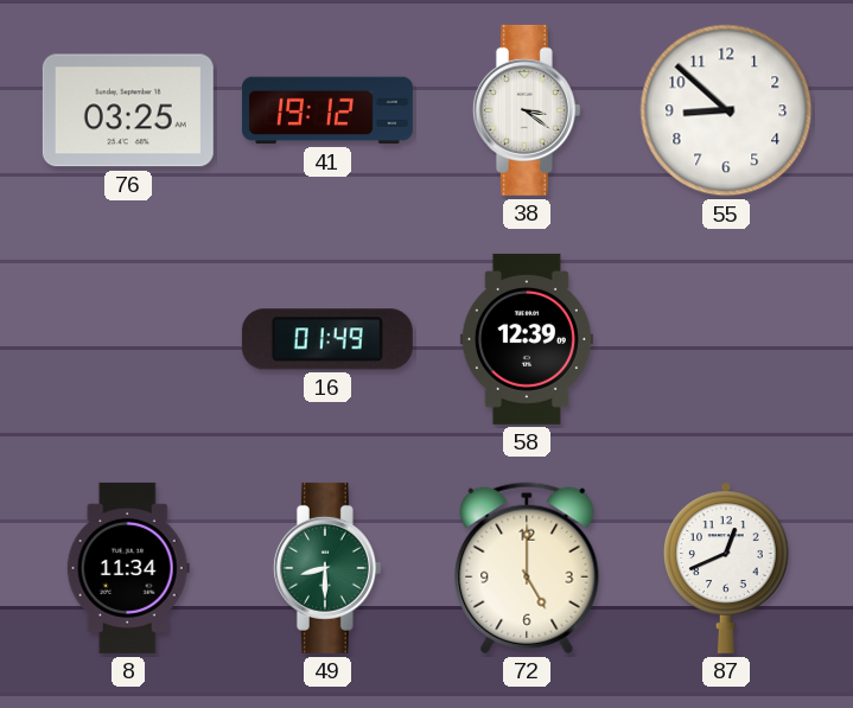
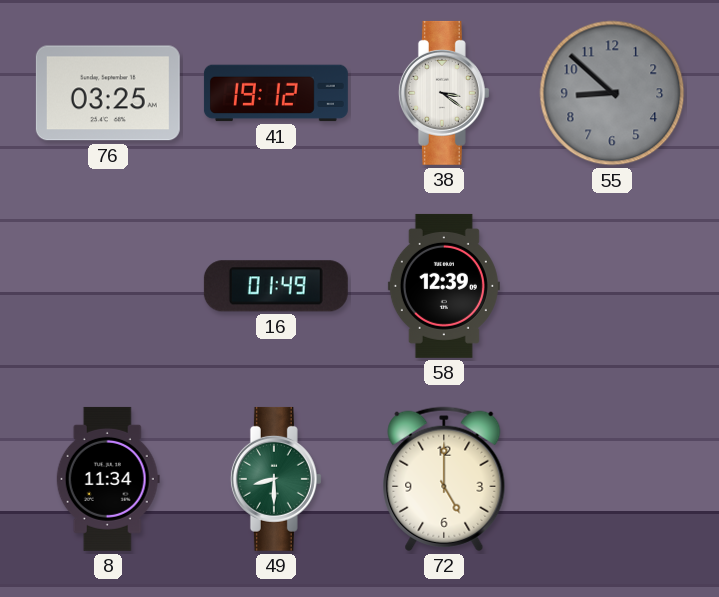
55 dial: white -> grey
87: 12:41 -> none
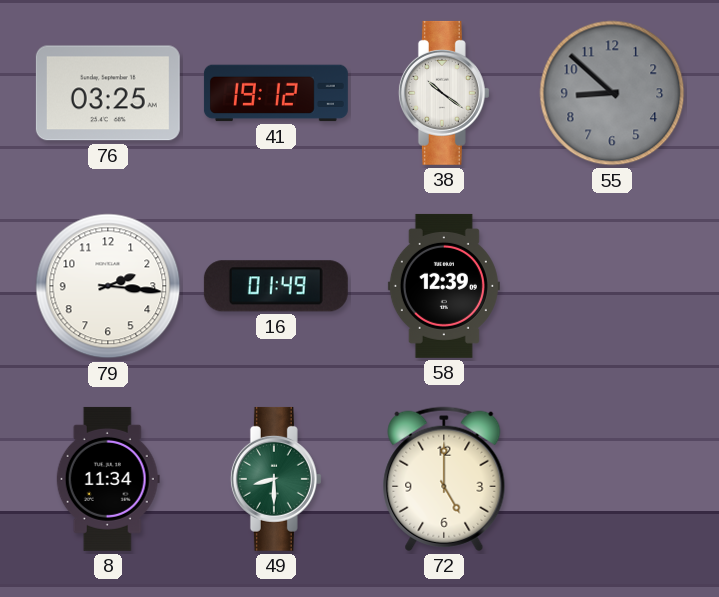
38: 3:21 -> 10:21
79: none -> 2:16
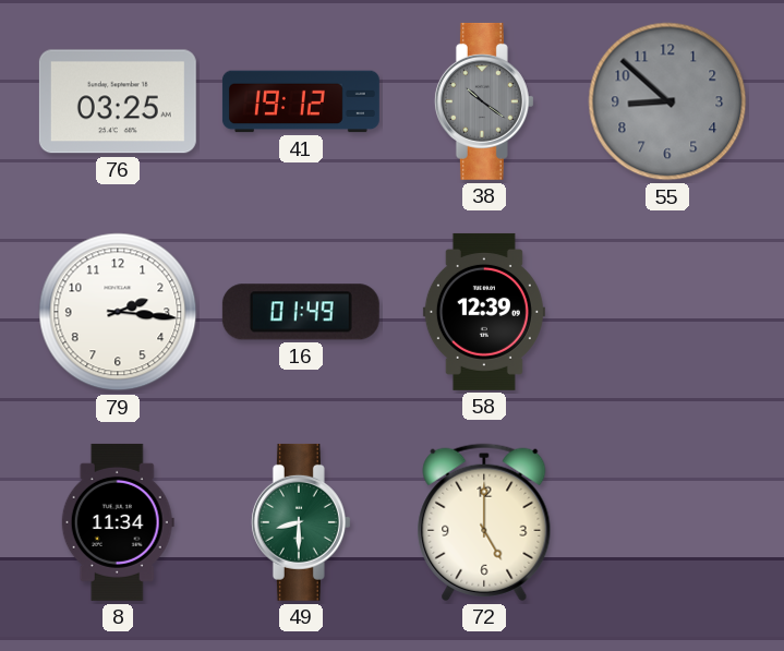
38 dial: white -> grey
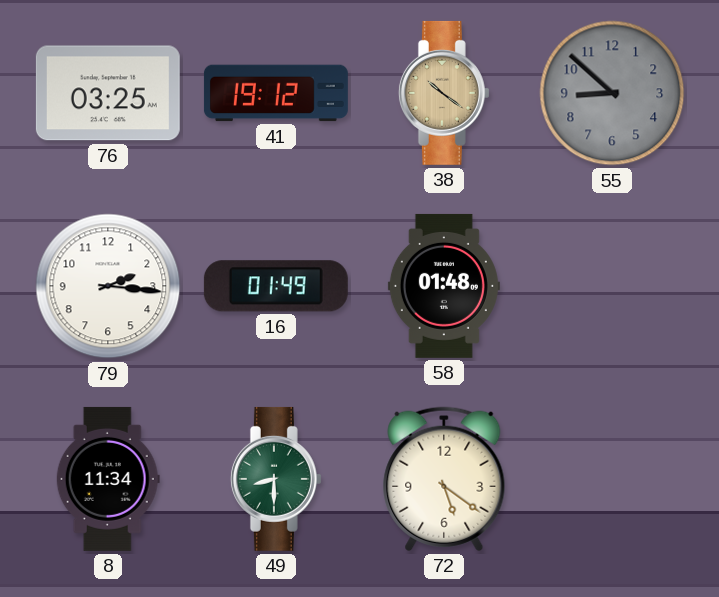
38 dial: grey -> champagne
58: 12:39 -> 01:48
72: 5:00 -> 5:21
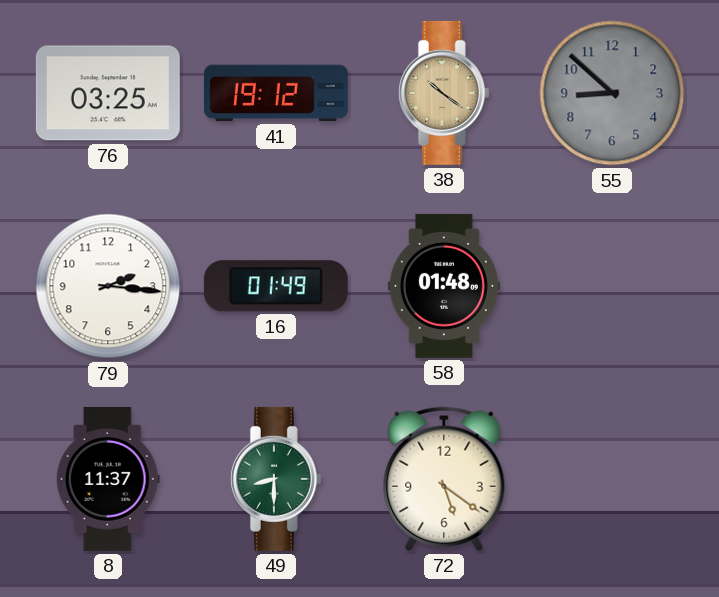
8: 11:34 -> 11:37
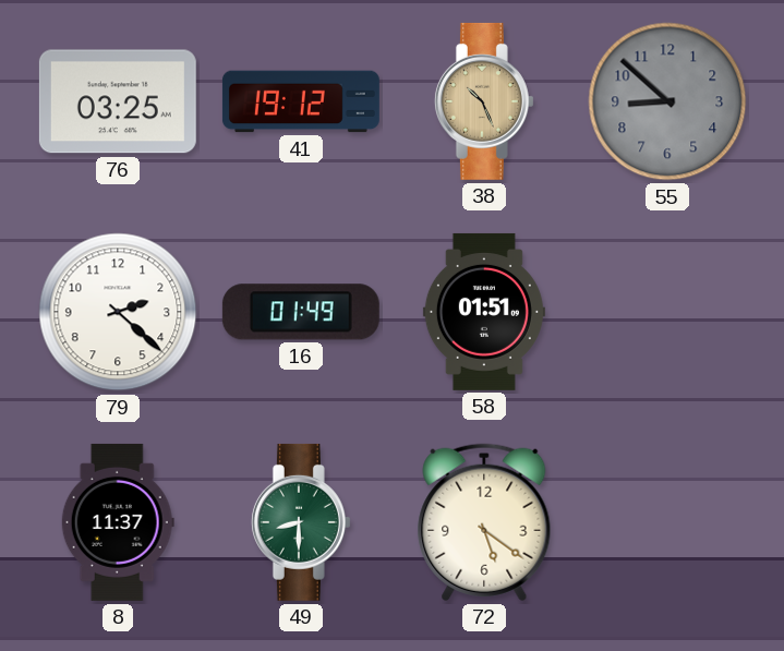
38: 10:21 -> 10:26
79: 2:16 -> 2:22
58: 01:48 -> 01:51
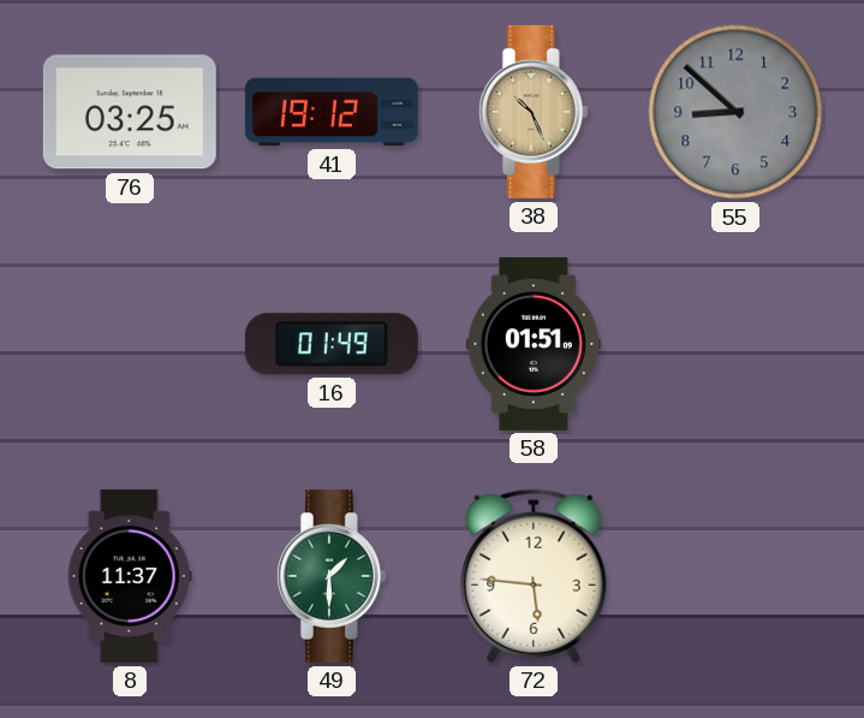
79: 2:22 -> none
49: 8:30 -> 1:30
72: 5:21 -> 5:46
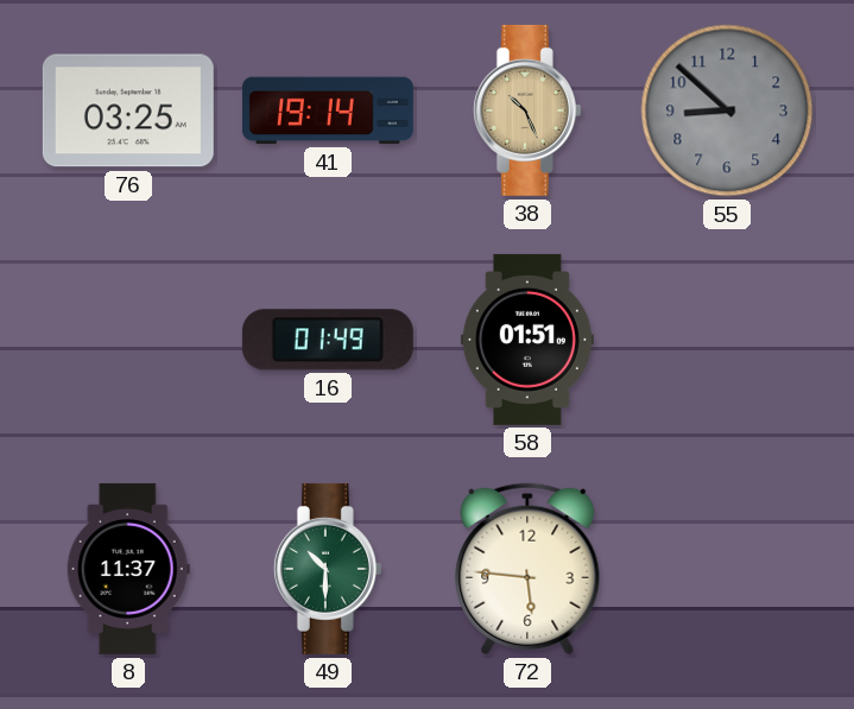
41: 19:12 -> 19:14
49: 1:30 -> 10:30
